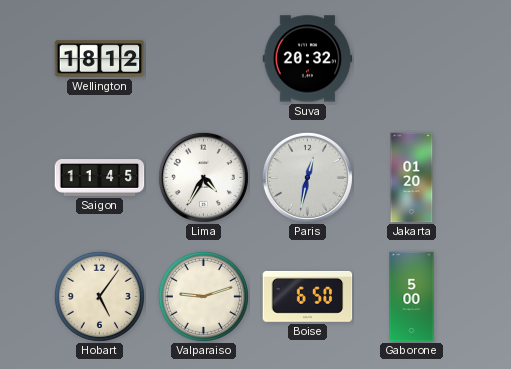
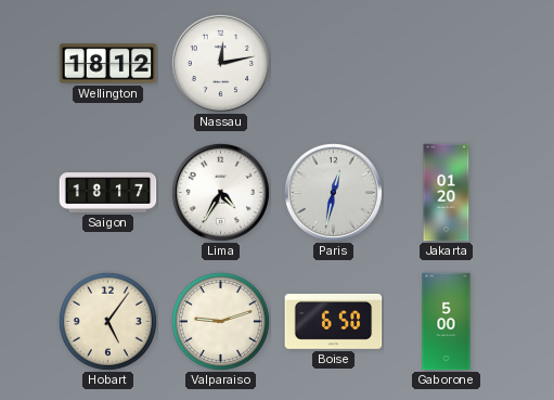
Nassau: none -> 12:13
Suva: 20:32 -> none
Saigon: 11:45 -> 18:17
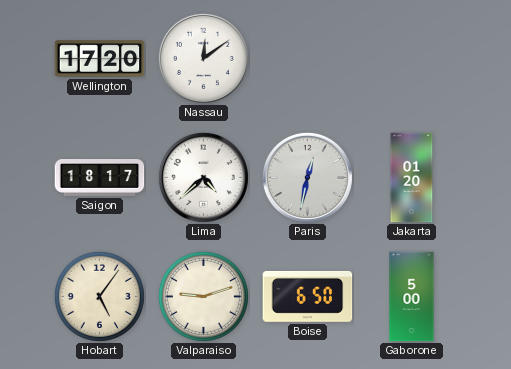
Wellington: 18:12 -> 17:20
Nassau: 12:13 -> 12:09
Lima: 4:35 -> 4:38
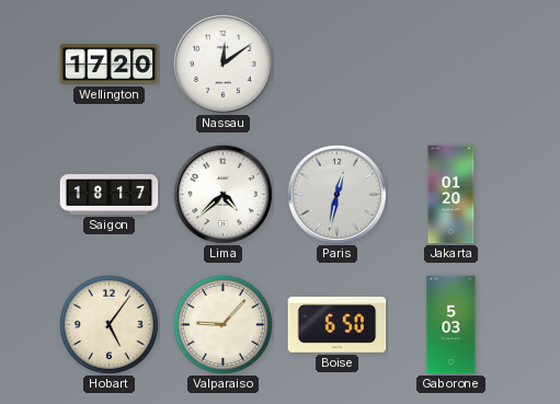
Valparaiso: 9:12 -> 9:07
Gaborone: 5:00 -> 5:03
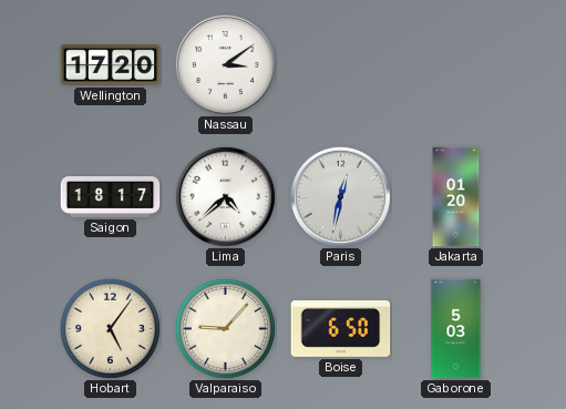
Nassau: 12:09 -> 3:09
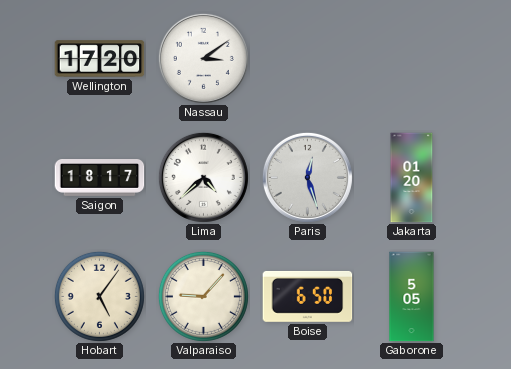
Paris: 12:32 -> 12:27
Gaborone: 5:03 -> 5:05
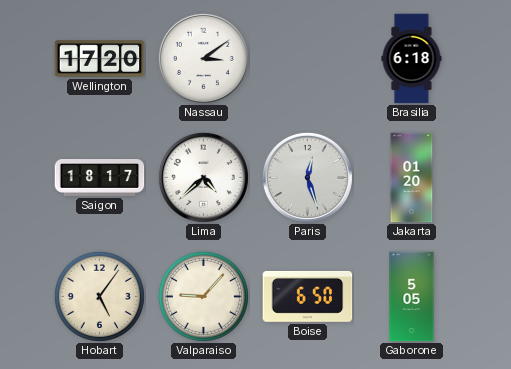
Brasilia: none -> 6:18
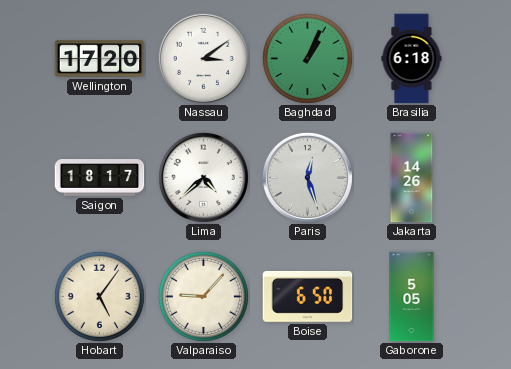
Baghdad: none -> 1:04
Jakarta: 01:20 -> 14:26
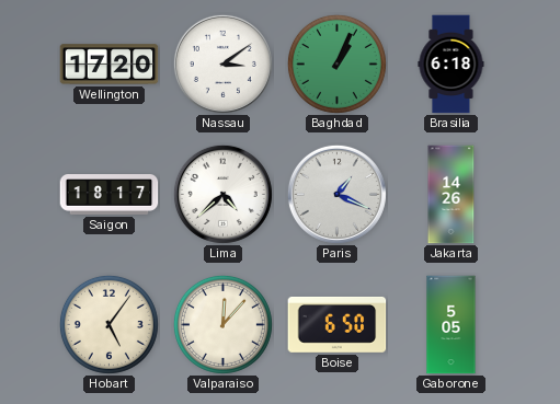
Paris: 12:27 -> 1:19
Valparaiso: 9:07 -> 12:07
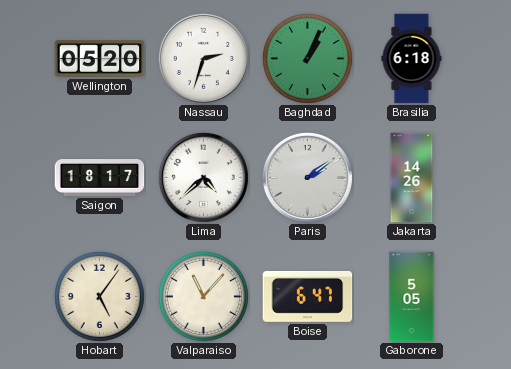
Wellington: 17:20 -> 05:20
Nassau: 3:09 -> 2:33
Paris: 1:19 -> 2:09
Valparaiso: 12:07 -> 11:07
Boise: 6:50 -> 6:47
